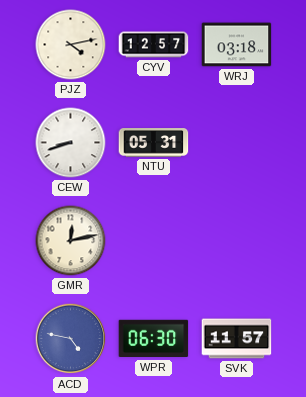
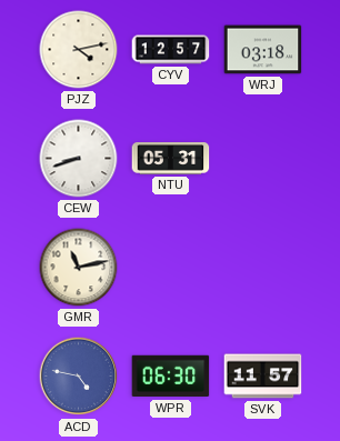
GMR: 12:13 -> 11:13
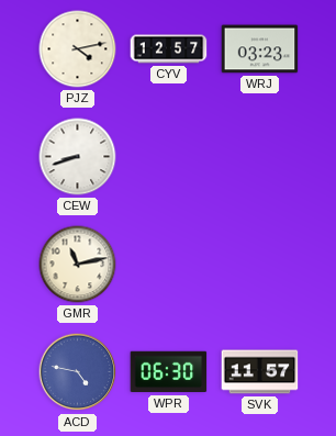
WRJ: 03:18 -> 03:23
NTU: 05:31 -> none
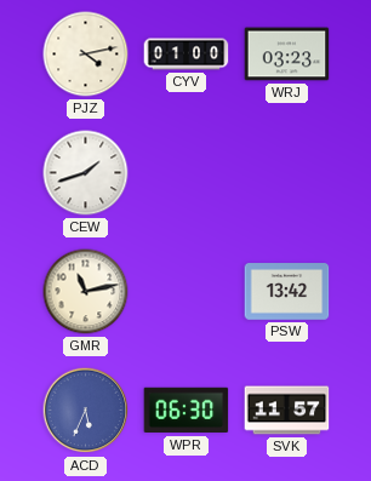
CYV: 12:57 -> 01:00
CEW: 8:42 -> 1:42
PSW: none -> 13:42
ACD: 4:47 -> 5:34
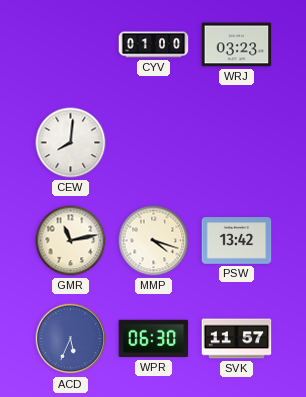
PJZ: 4:13 -> none
CEW: 1:42 -> 8:01
MMP: none -> 4:18
